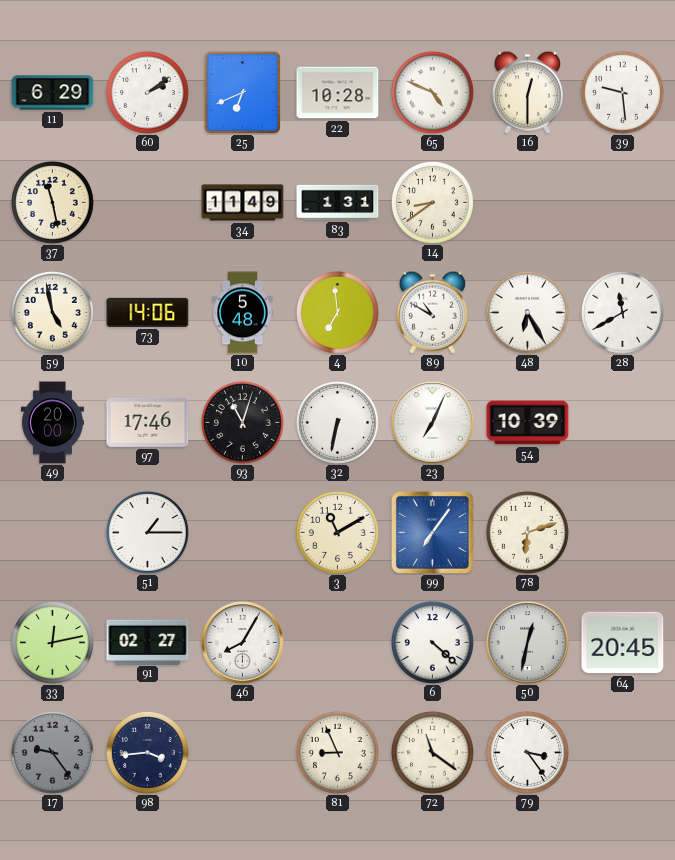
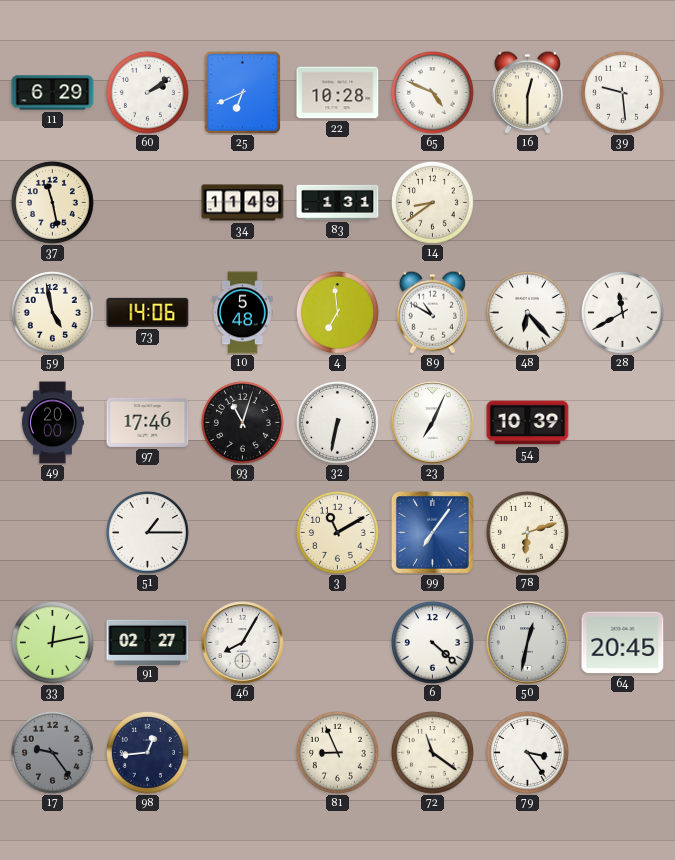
48: 6:25 -> 6:23
98: 3:44 -> 12:44
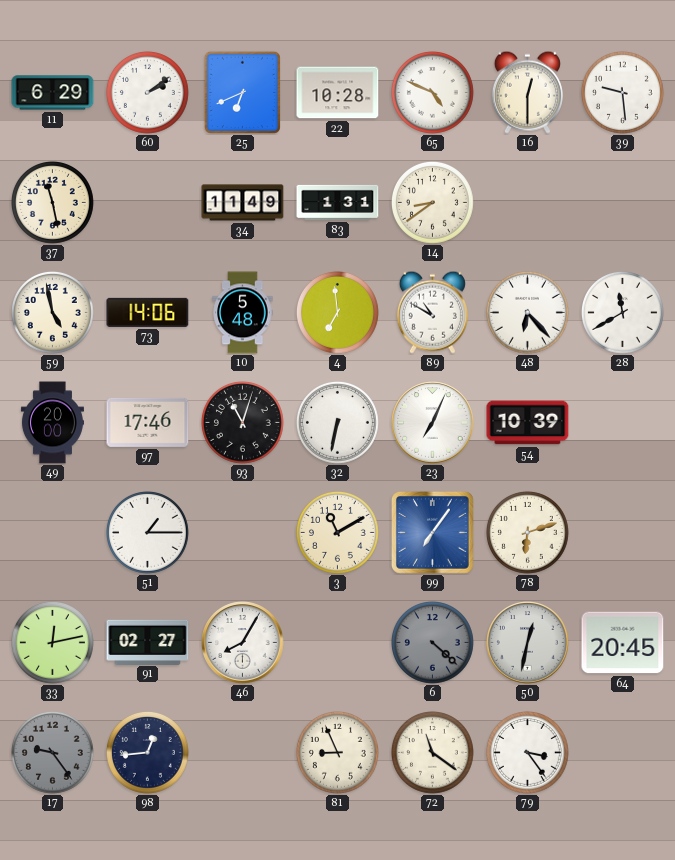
6 dial: white -> grey
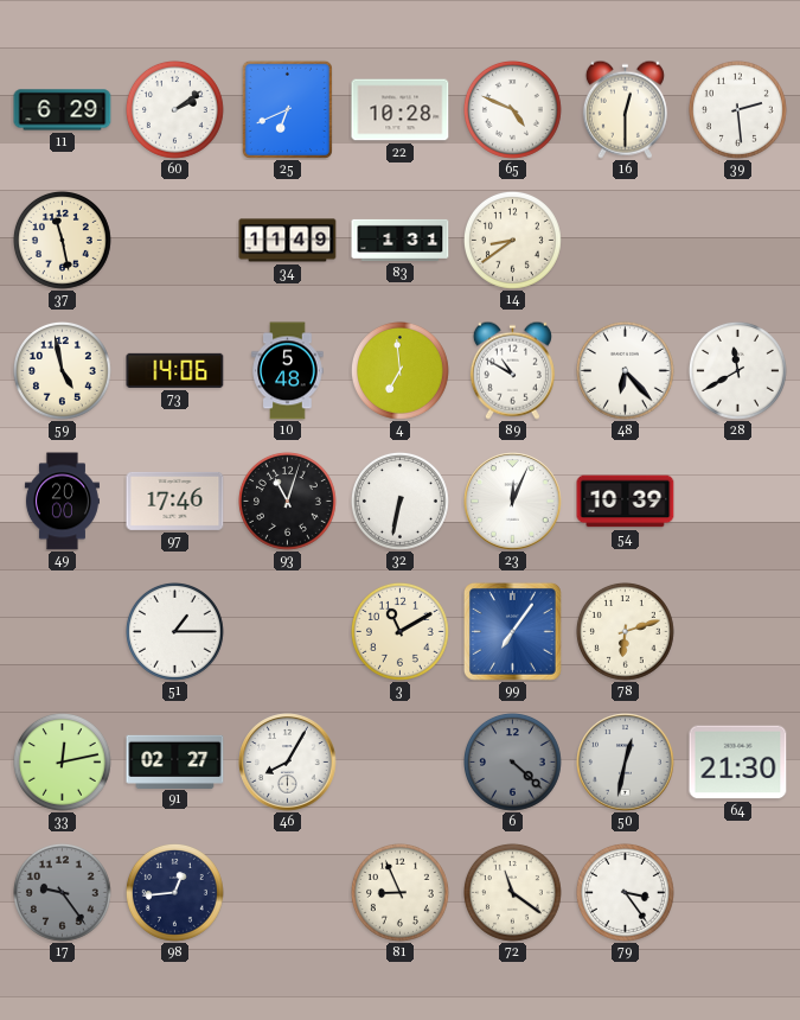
39: 9:29 -> 2:29
23: 7:04 -> 12:04
64: 20:45 -> 21:30
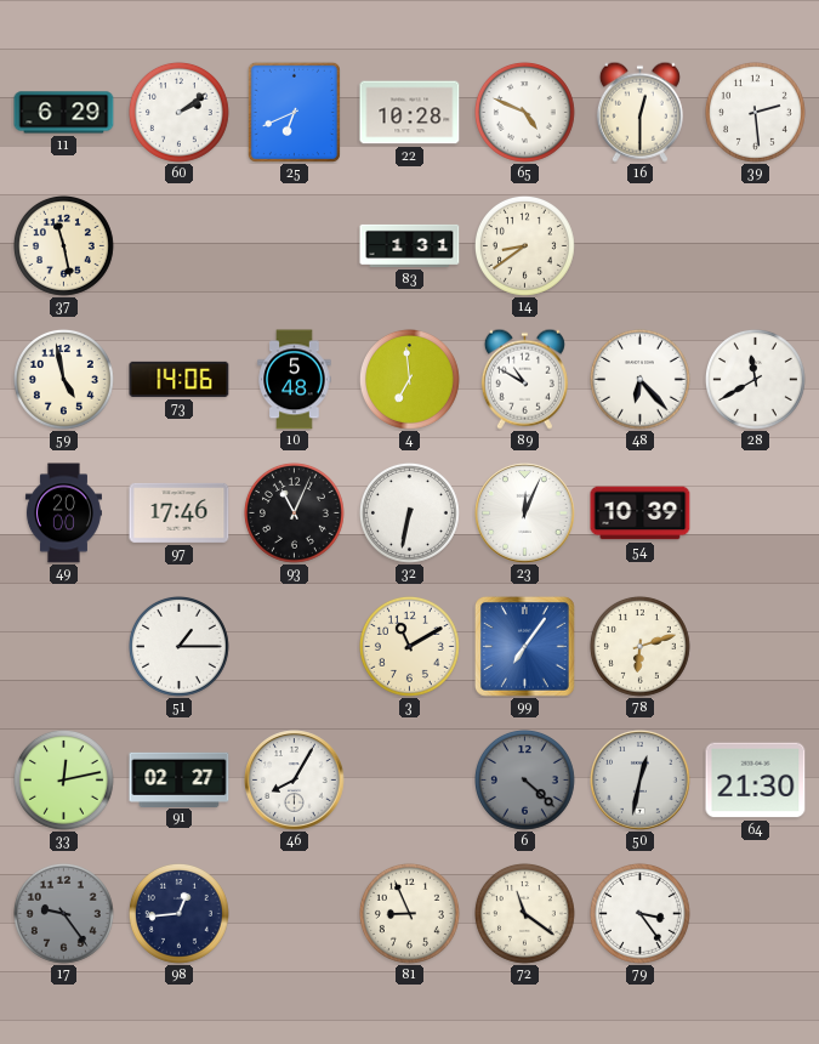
34: 11:49 -> none
93: 11:03 -> 11:04
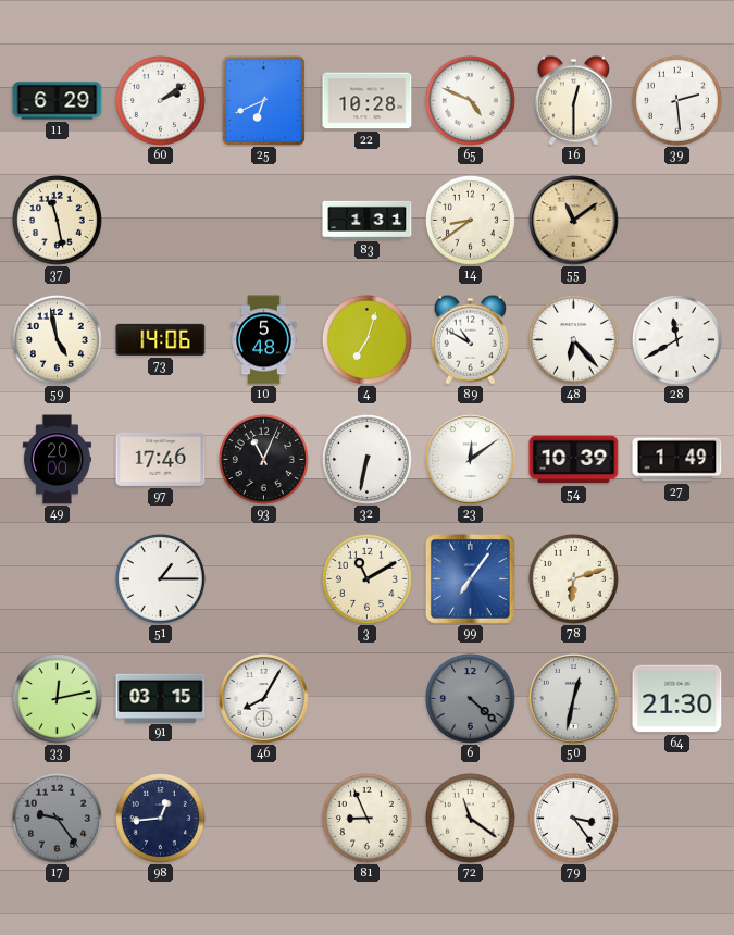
55: none -> 11:09
4: 6:59 -> 7:03
23: 12:04 -> 12:09
27: none -> 1:49
91: 02:27 -> 03:15
